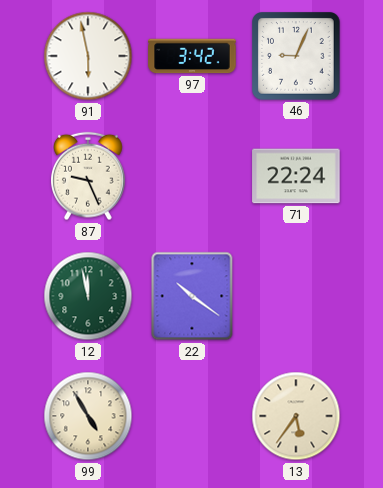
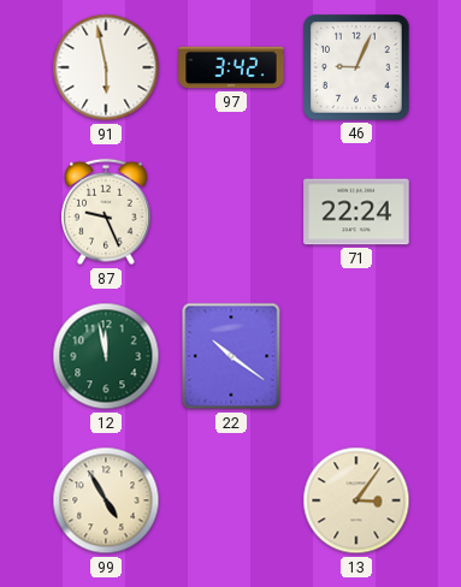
13: 5:36 -> 3:06
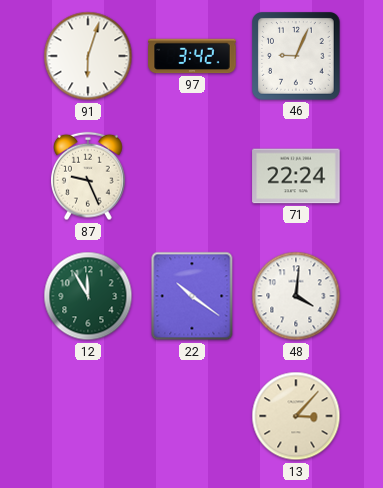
91: 5:58 -> 6:03
12: 11:58 -> 11:55
48: none -> 4:01
99: 4:55 -> none
13: 3:06 -> 3:07
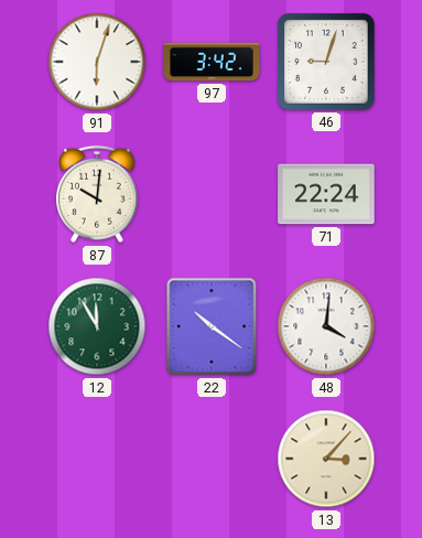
46: 9:04 -> 9:03
87: 9:26 -> 10:01
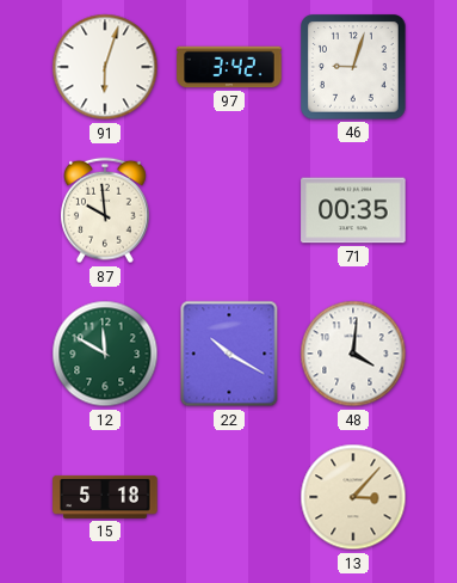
87: 10:01 -> 9:59
71: 22:24 -> 00:35
12: 11:55 -> 11:50
22: 10:21 -> 10:20
15: none -> 5:18
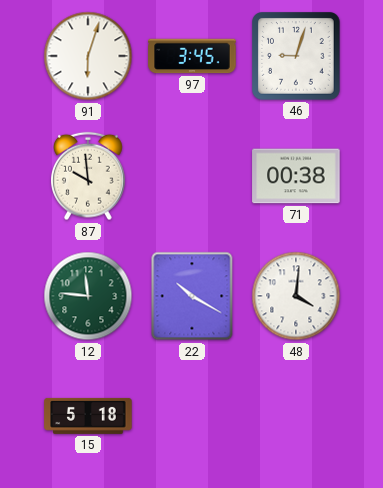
97: 3:42 -> 3:45
71: 00:35 -> 00:38
12: 11:50 -> 11:46
13: 3:07 -> none
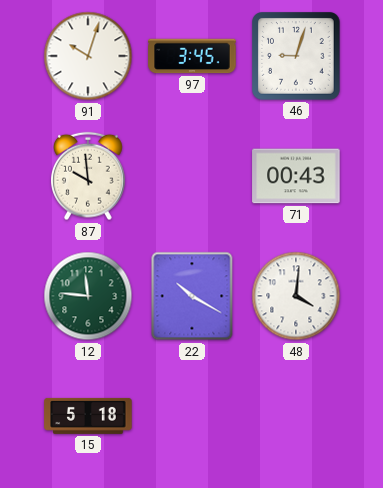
91: 6:03 -> 10:03
71: 00:38 -> 00:43
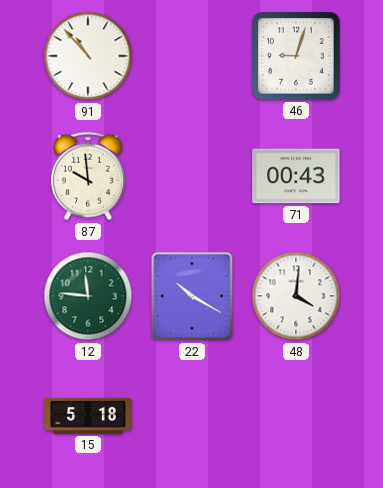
91: 10:03 -> 10:53
97: 3:45 -> none
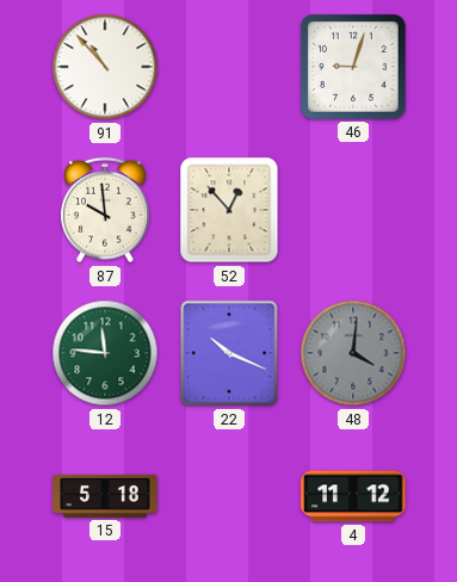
52: none -> 12:53
71: 00:43 -> none
22: 10:20 -> 10:19
48 dial: white -> grey
4: none -> 11:12
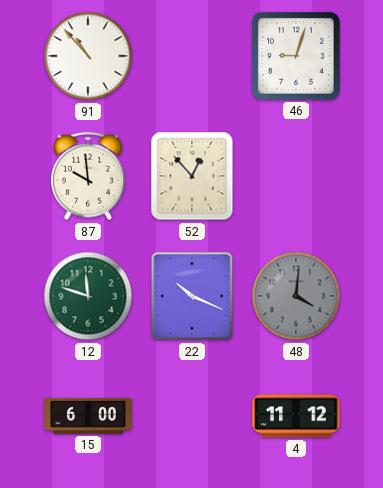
12: 11:46 -> 11:48
15: 5:18 -> 6:00
